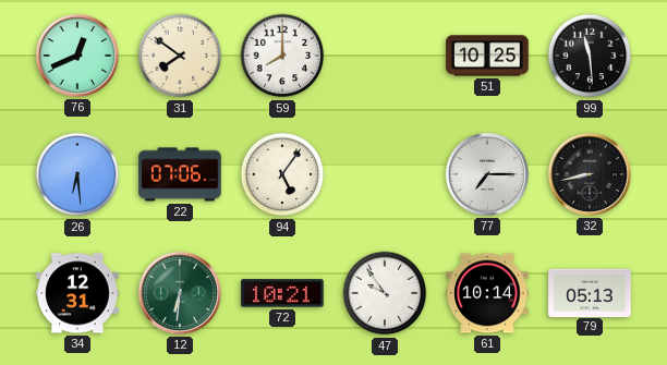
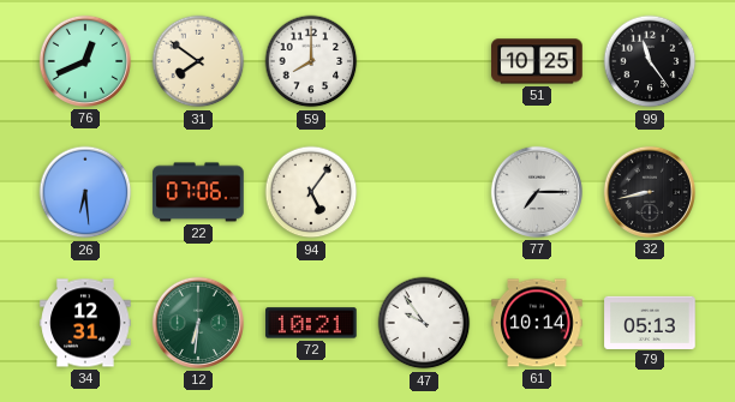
99: 11:29 -> 11:24
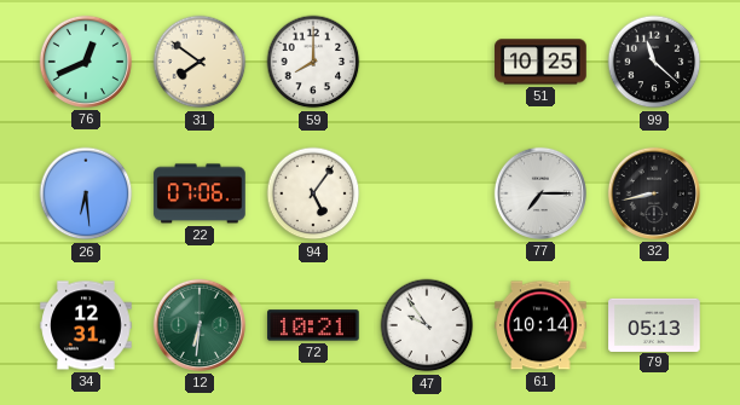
99: 11:24 -> 11:22
